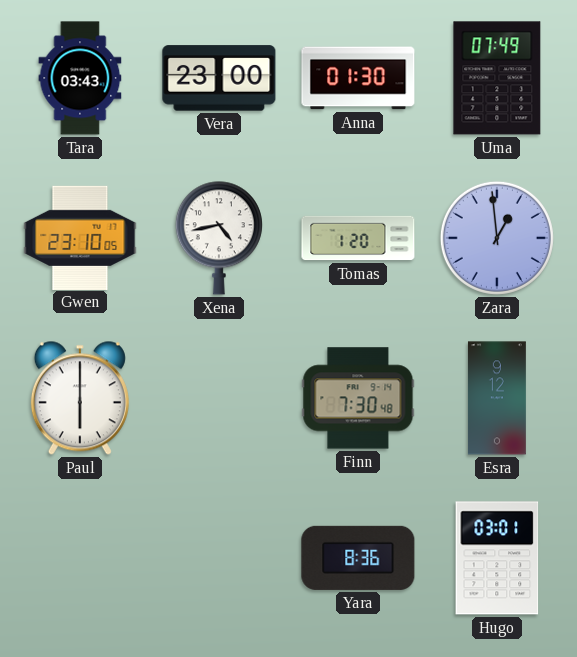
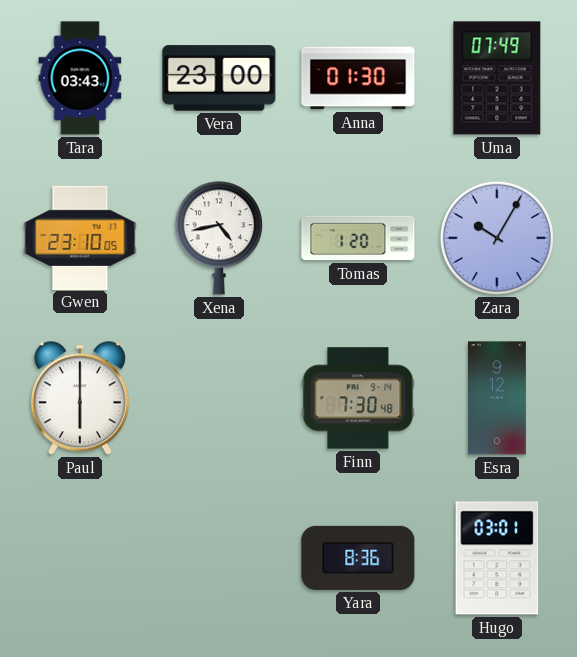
Zara: 12:59 -> 10:05
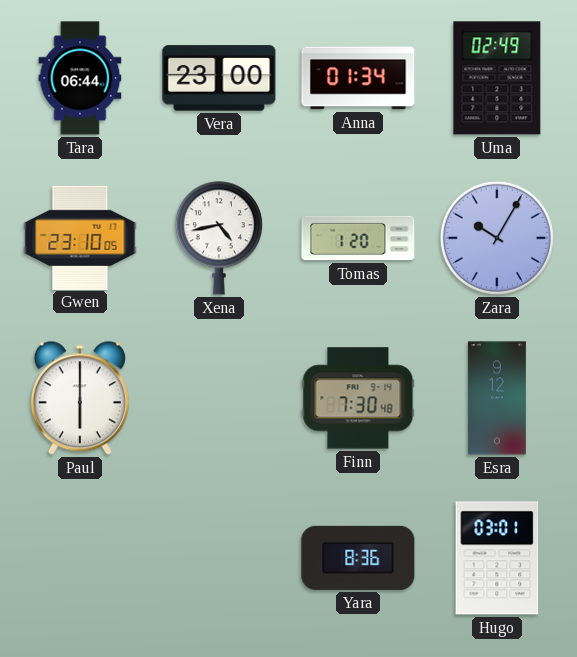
Tara: 03:43 -> 06:44
Anna: 01:30 -> 01:34
Uma: 07:49 -> 02:49
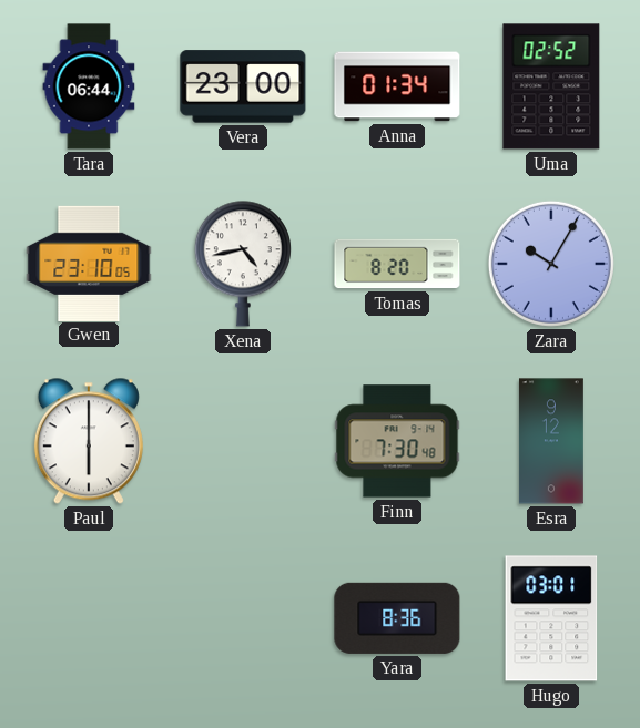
Uma: 02:49 -> 02:52
Tomas: 1:20 -> 8:20
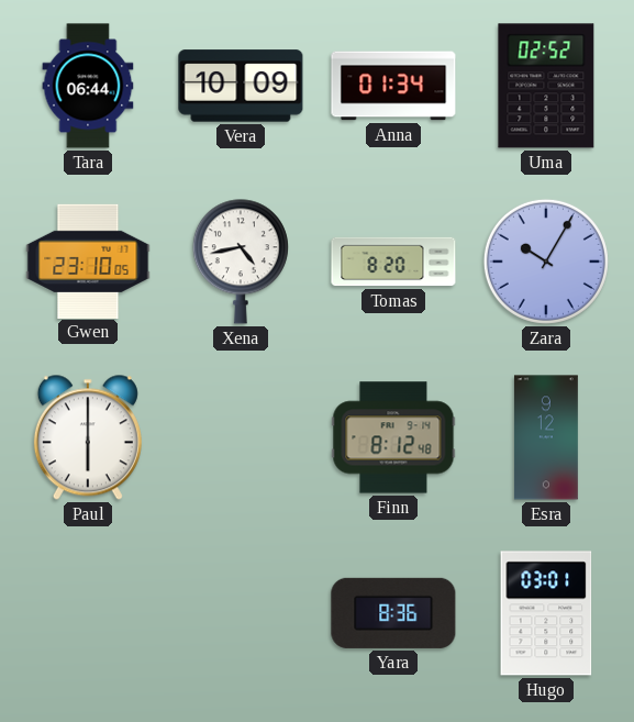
Vera: 23:00 -> 10:09
Finn: 7:30 -> 8:12
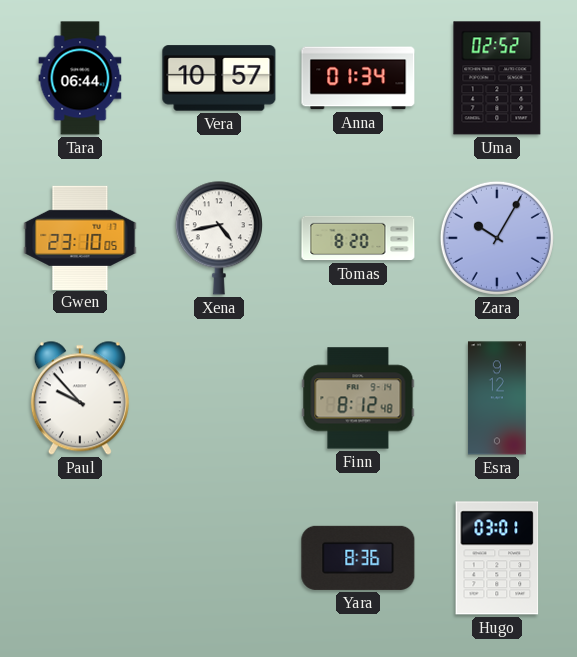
Vera: 10:09 -> 10:57
Paul: 6:00 -> 9:53
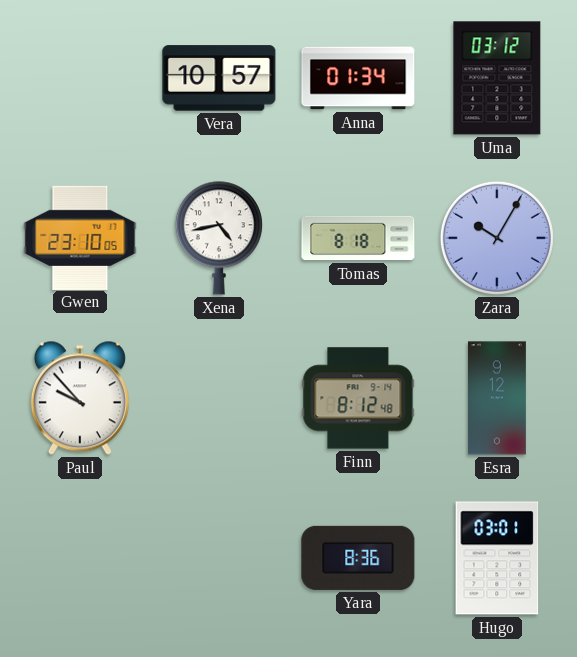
Tara: 06:44 -> none
Uma: 02:52 -> 03:12
Tomas: 8:20 -> 8:18
